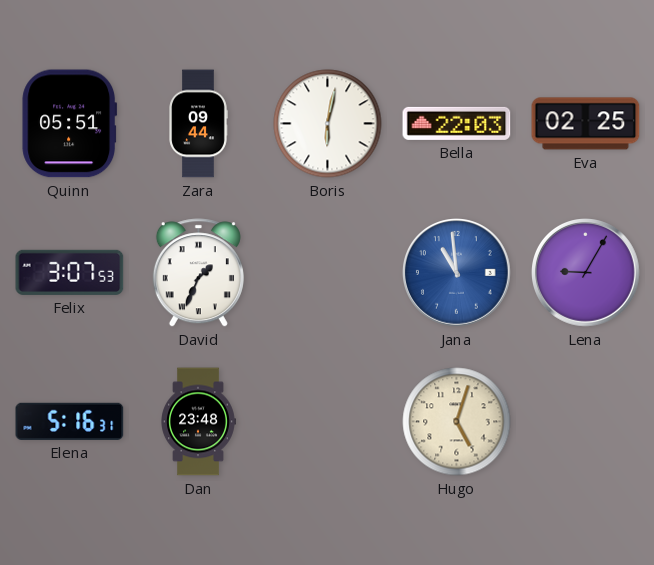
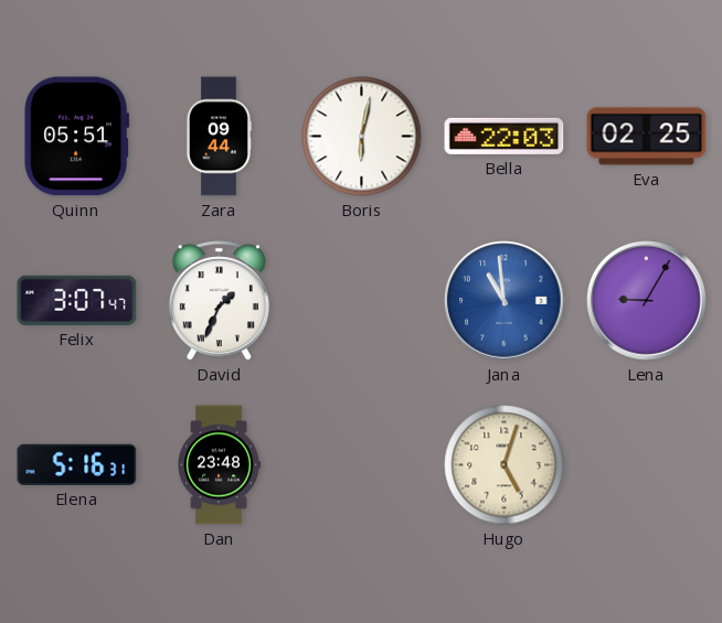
Felix: 3:07:53 -> 3:07:47
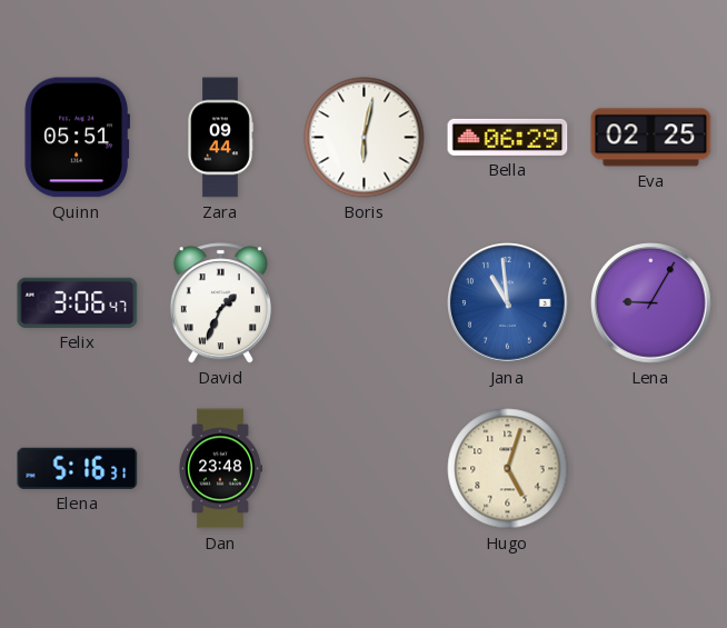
Bella: 22:03 -> 06:29
Felix: 3:07 -> 3:06
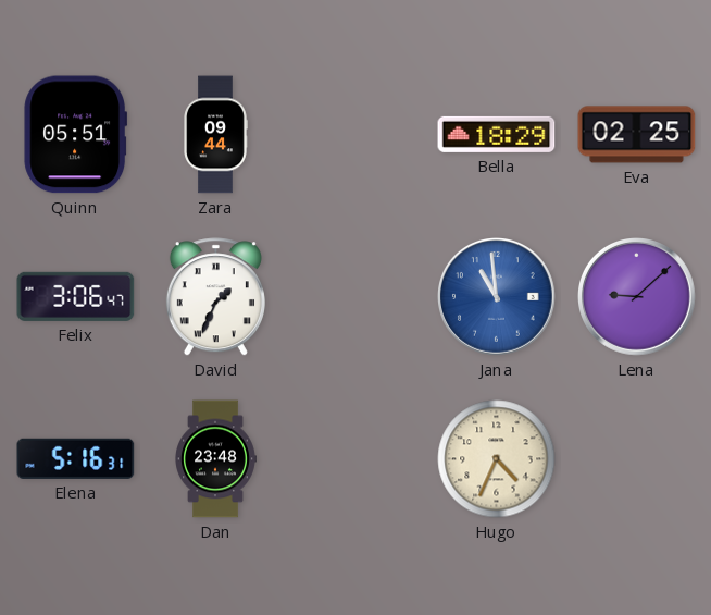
Boris: 6:02 -> none
Bella: 06:29 -> 18:29
Lena: 9:05 -> 9:08
Hugo: 5:03 -> 4:34
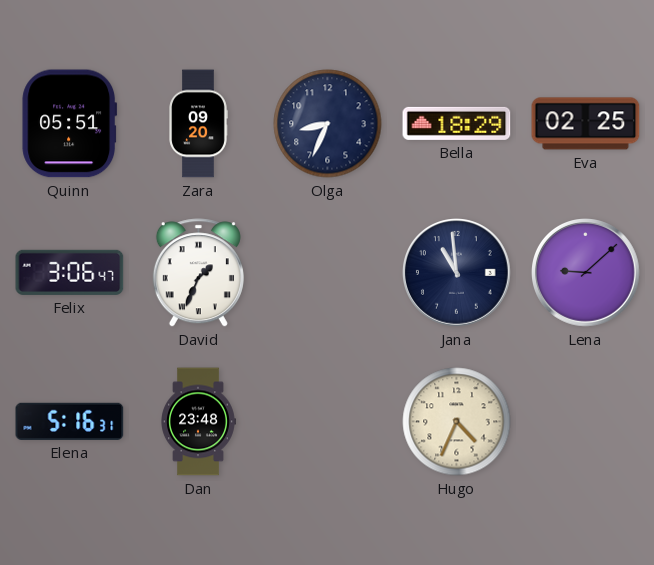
Zara: 09:44 -> 09:20
Olga: none -> 8:34
Jana dial: blue -> navy
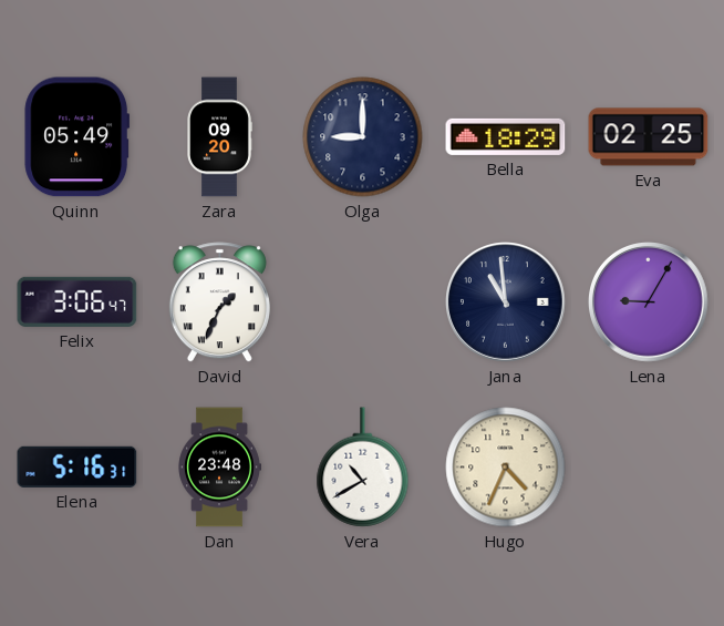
Quinn: 05:51 -> 05:49
Olga: 8:34 -> 9:00
Lena: 9:08 -> 9:05
Vera: none -> 10:40
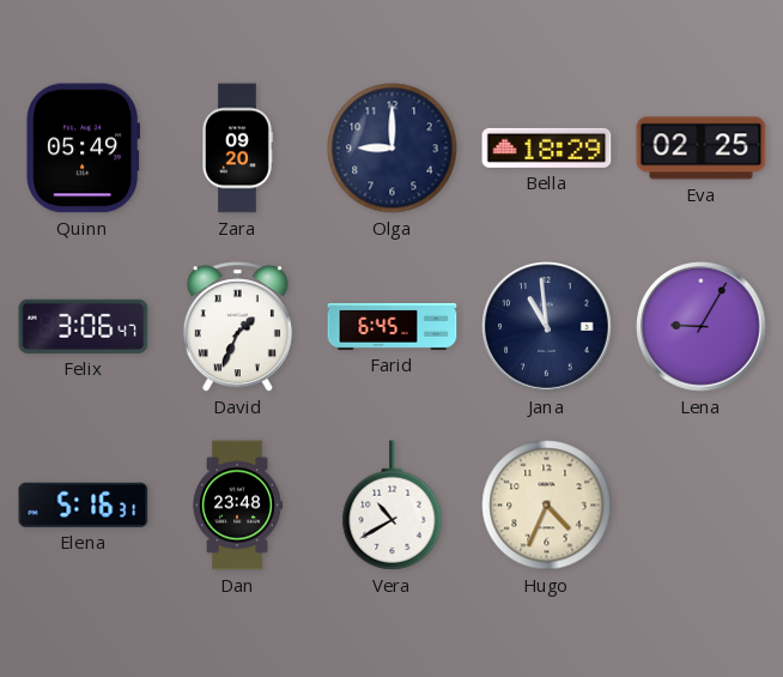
Farid: none -> 6:45
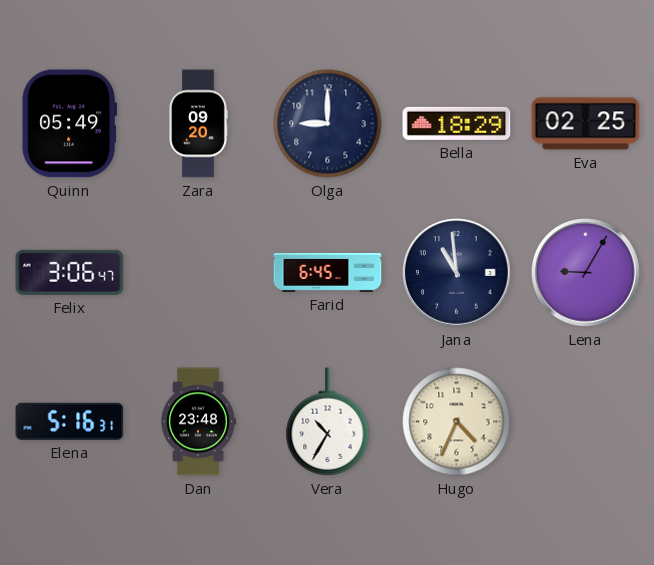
David: 1:34 -> none
Vera: 10:40 -> 10:35
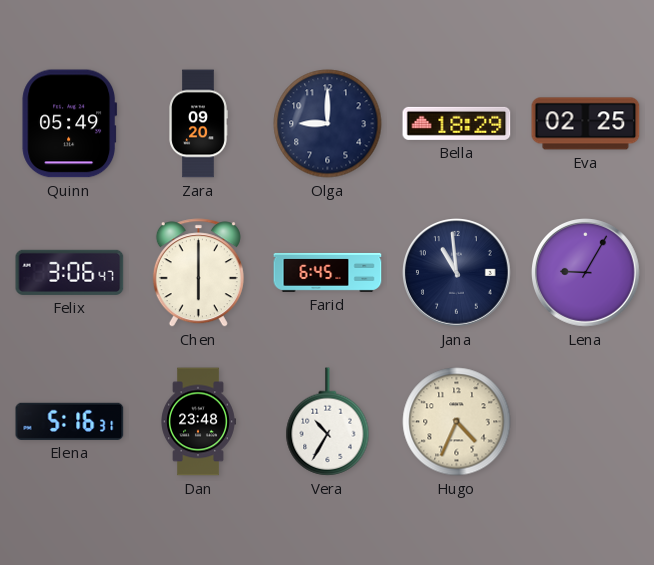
Chen: none -> 6:00
